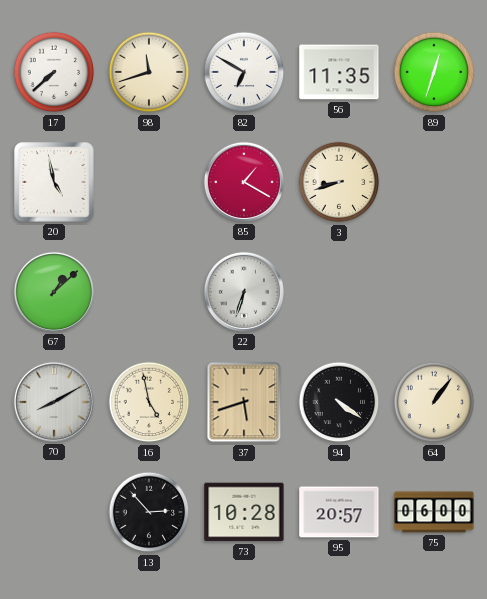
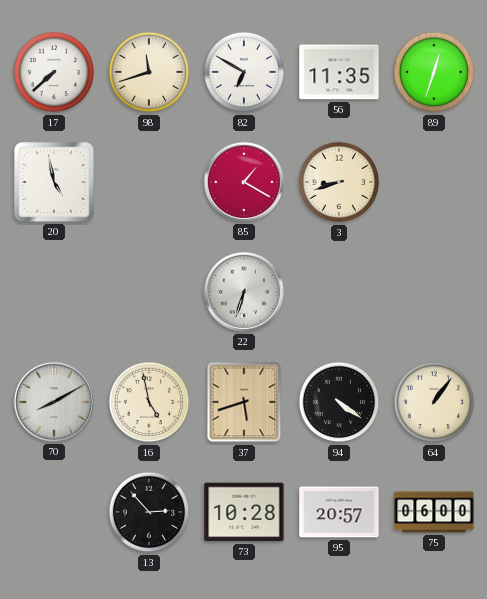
67: 1:08 -> none
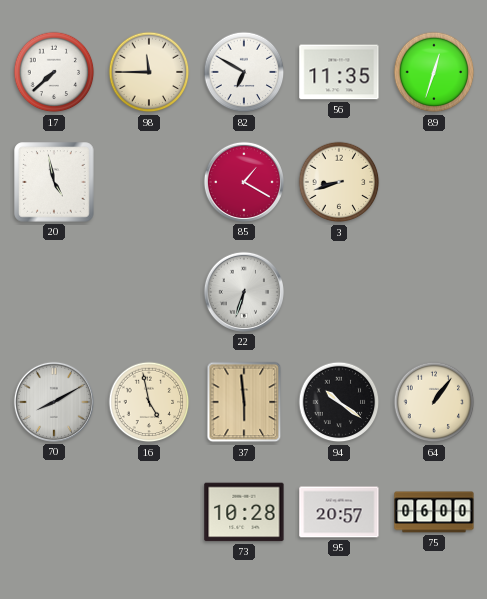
98: 11:42 -> 11:45
37: 5:42 -> 5:59
94: 4:21 -> 10:21
13: 2:53 -> none
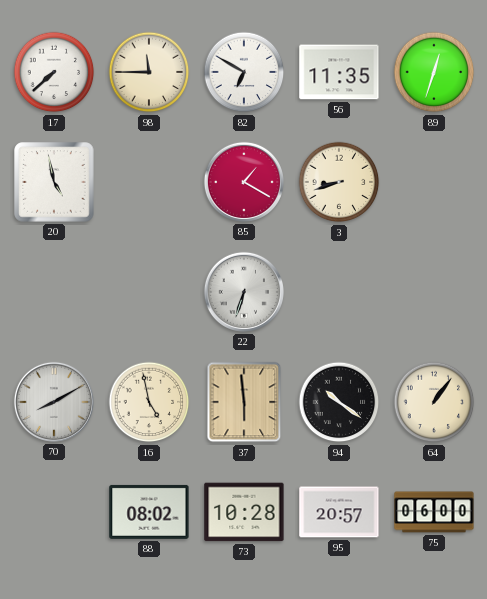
88: none -> 08:02
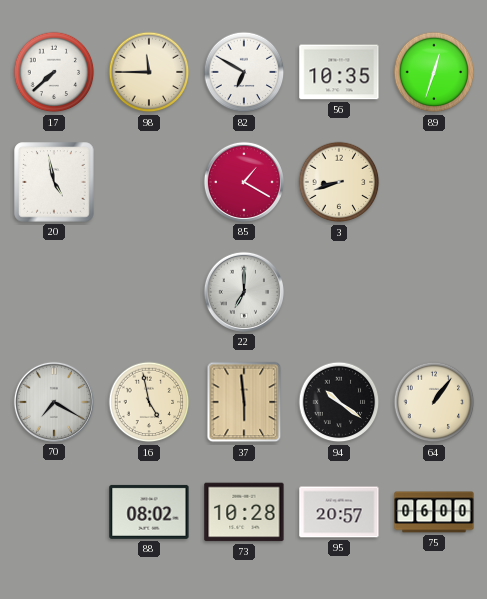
56: 11:35 -> 10:35
22: 6:33 -> 7:00
70: 8:10 -> 7:20
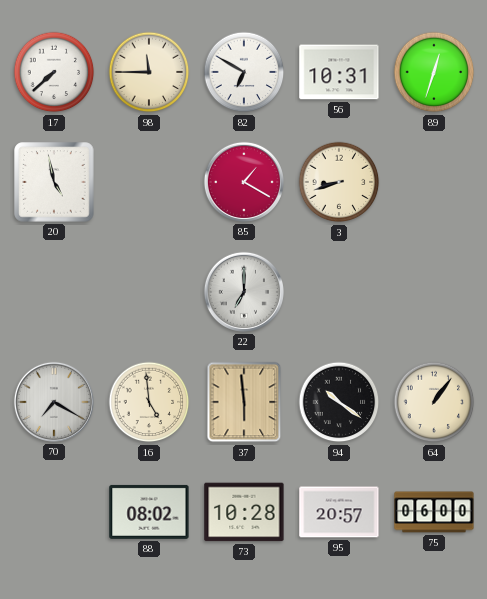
56: 10:35 -> 10:31
16: 4:58 -> 4:59
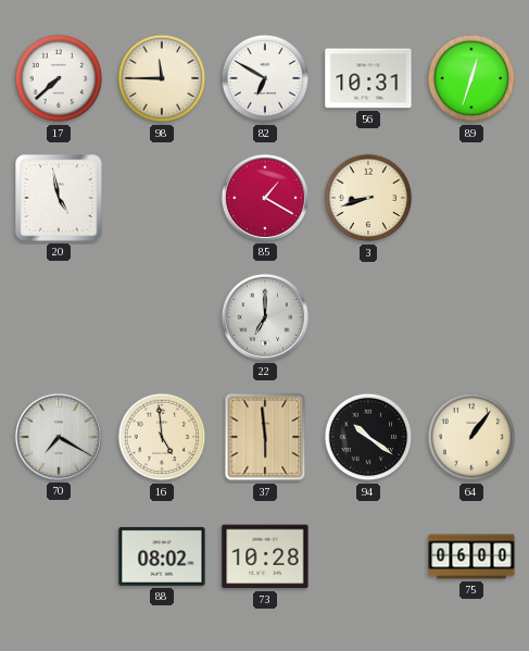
95: 20:57 -> none
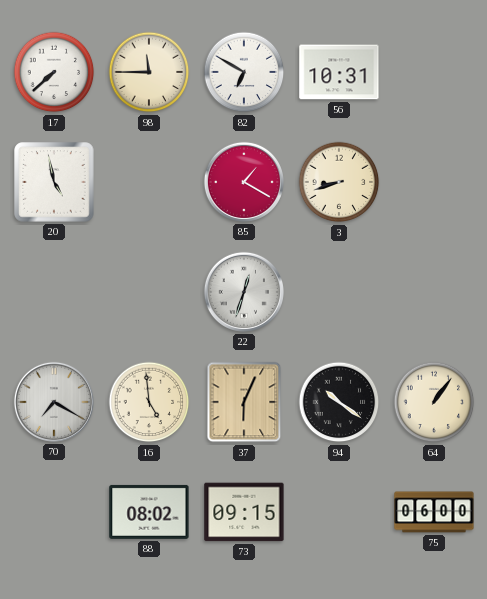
89: 12:33 -> none
22: 7:00 -> 12:33
37: 5:59 -> 6:04
73: 10:28 -> 09:15
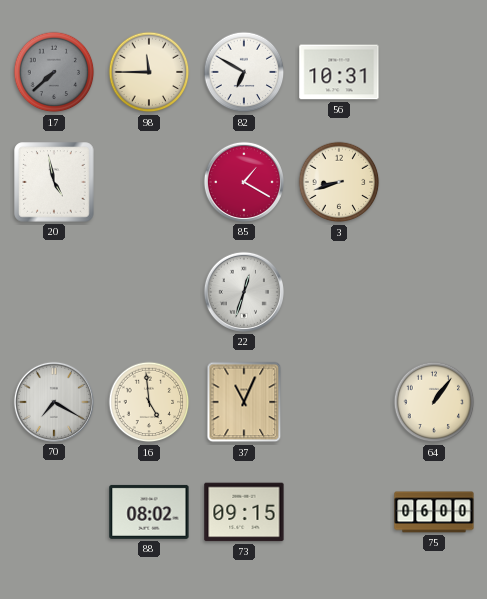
17 dial: white -> grey
37: 6:04 -> 11:04
94: 10:21 -> none
